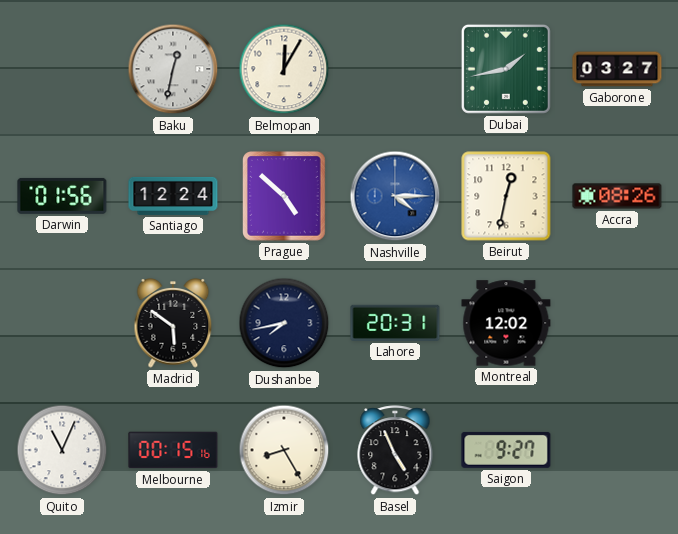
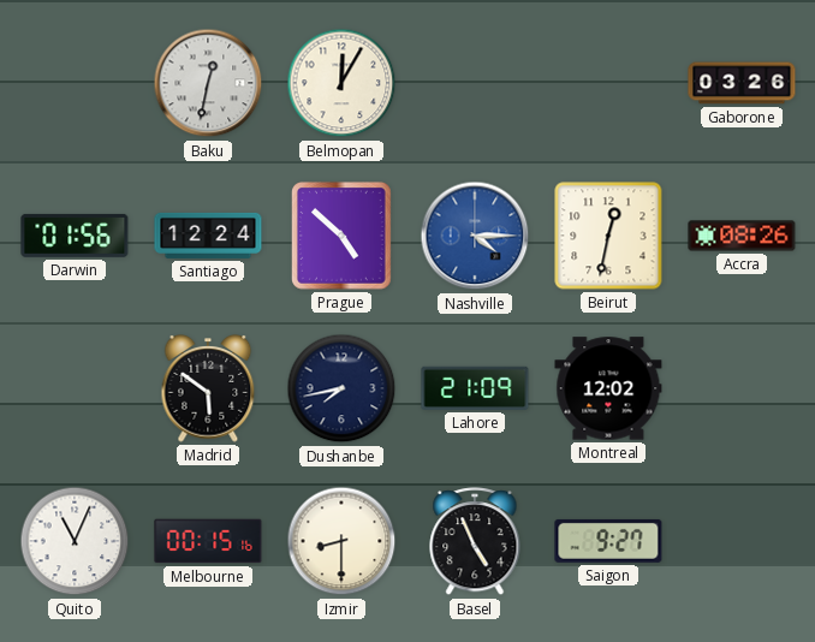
Dubai: 1:43 -> none
Gaborone: 03:27 -> 03:26
Lahore: 20:31 -> 21:09
Izmir: 8:25 -> 8:30
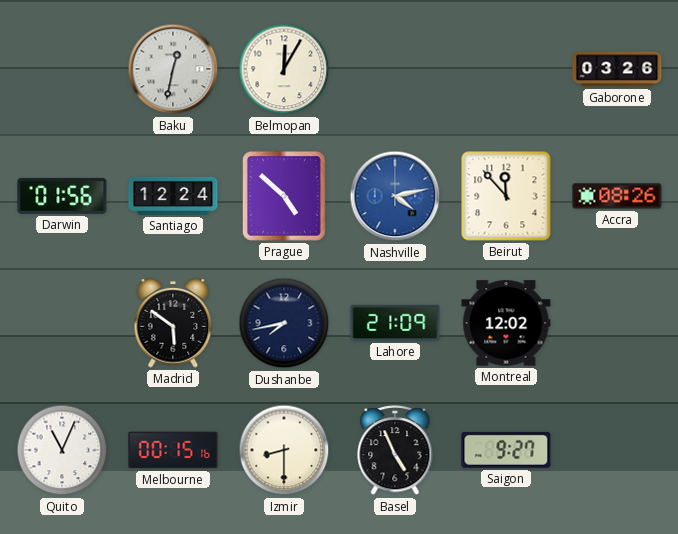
Nashville: 4:15 -> 4:13
Beirut: 12:32 -> 11:53
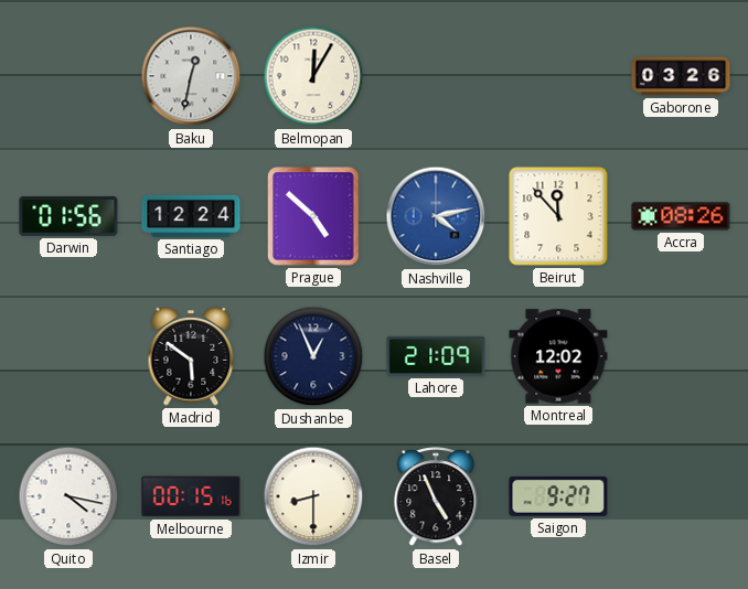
Dushanbe: 7:43 -> 12:56
Quito: 11:04 -> 4:17
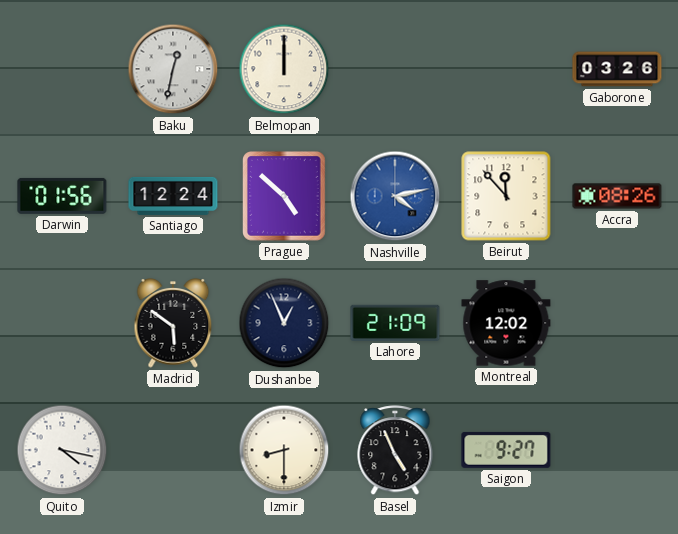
Belmopan: 12:05 -> 12:00
Melbourne: 00:15 -> none
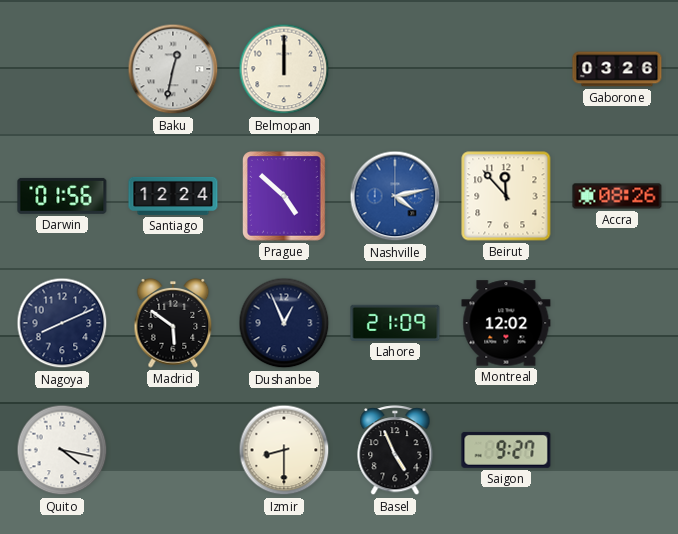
Nagoya: none -> 8:11
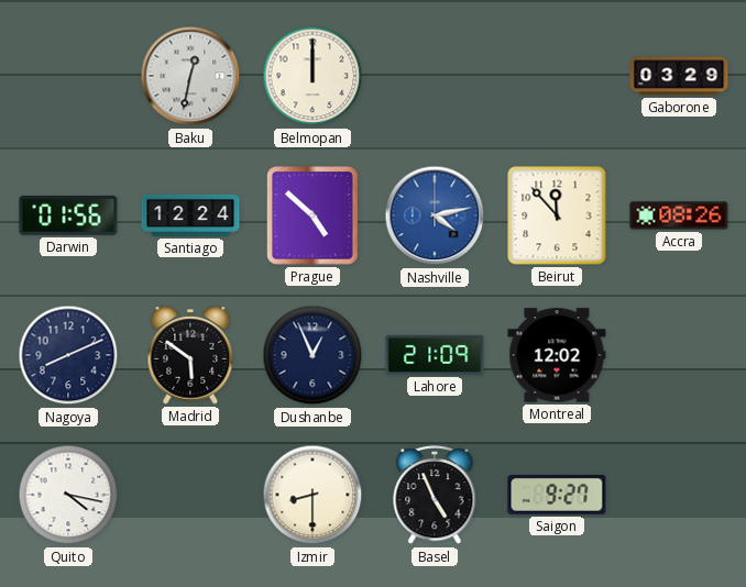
Gaborone: 03:26 -> 03:29
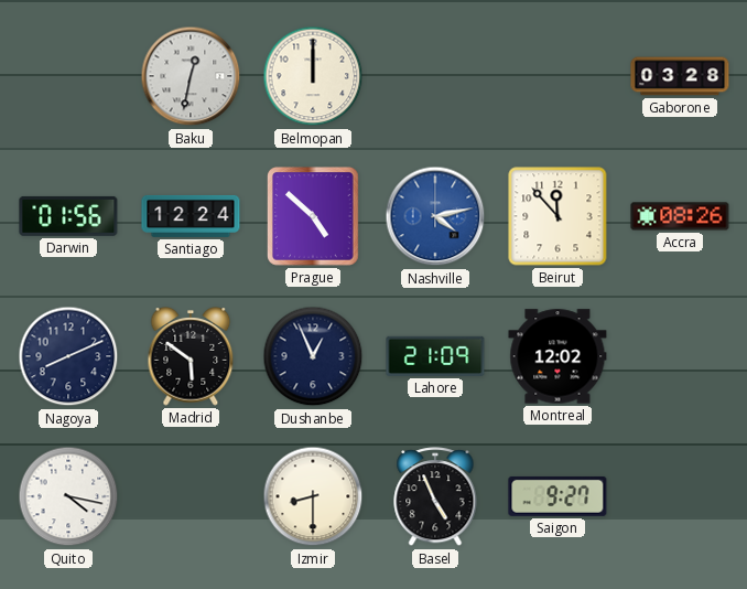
Gaborone: 03:29 -> 03:28
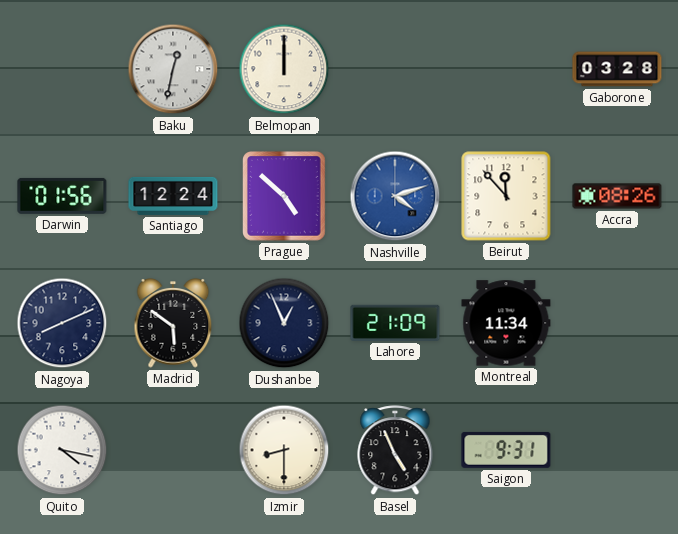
Nashville: 4:13 -> 4:12
Montreal: 12:02 -> 11:34
Saigon: 9:27 -> 9:31
